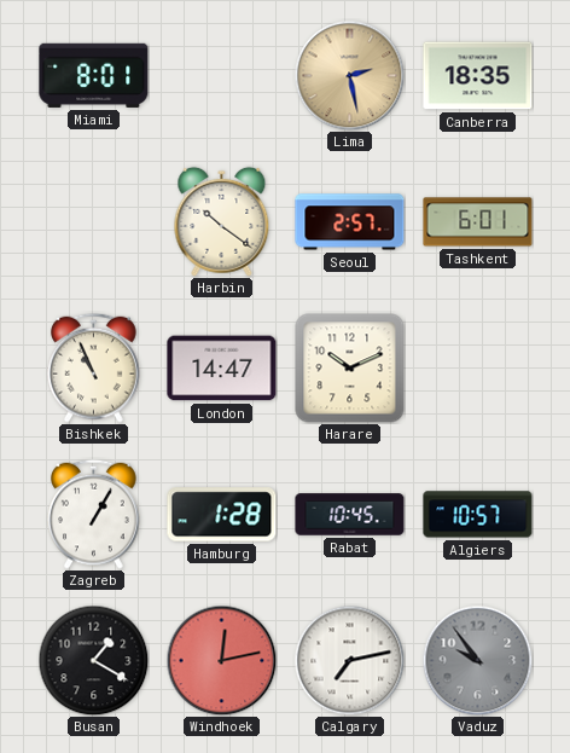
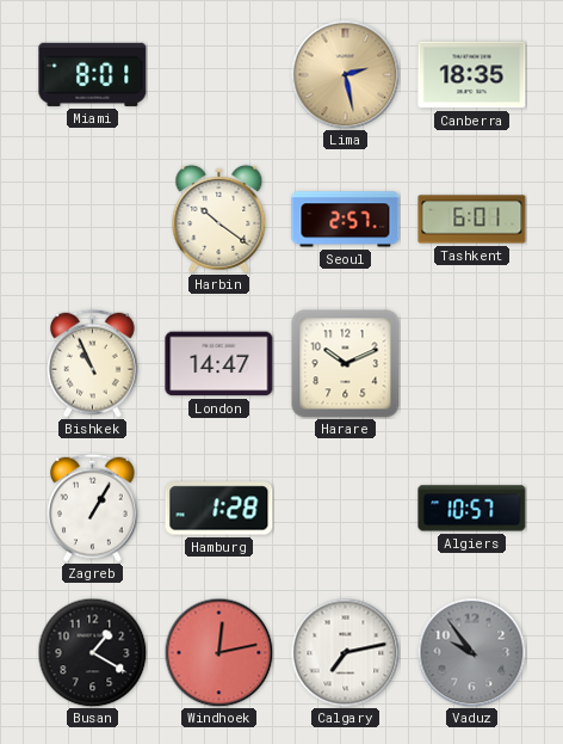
Rabat: 10:45 -> none
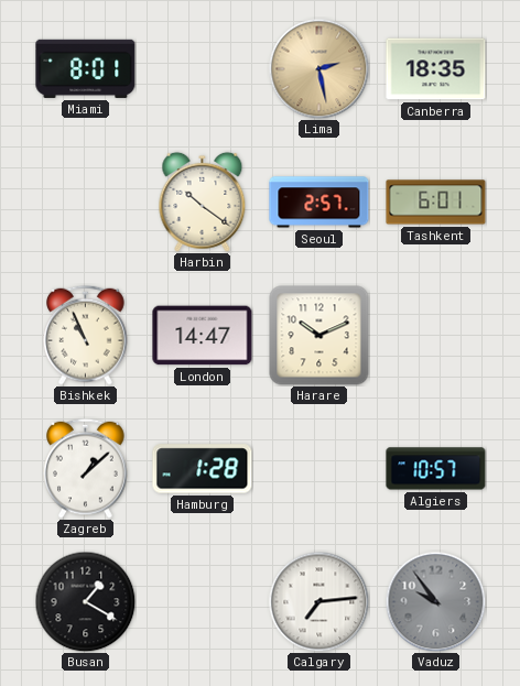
Zagreb: 1:05 -> 1:08
Windhoek: 12:13 -> none
Calgary: 7:13 -> 7:14
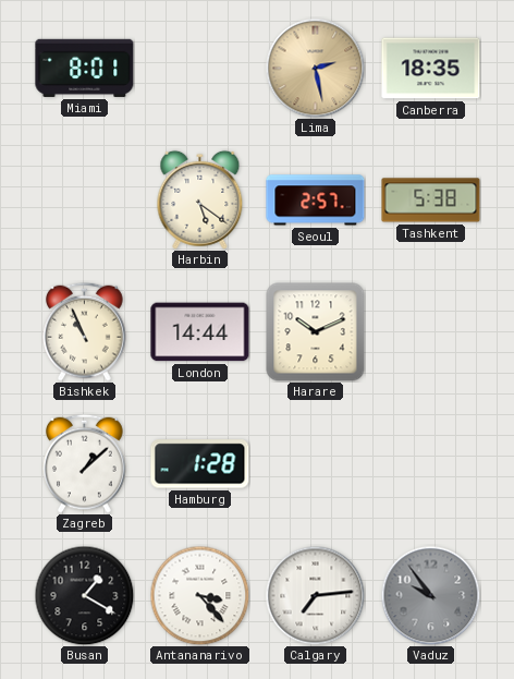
Harbin: 10:21 -> 5:21
Tashkent: 6:01 -> 5:38
London: 14:47 -> 14:44
Algiers: 10:57 -> none
Antananarivo: none -> 3:23
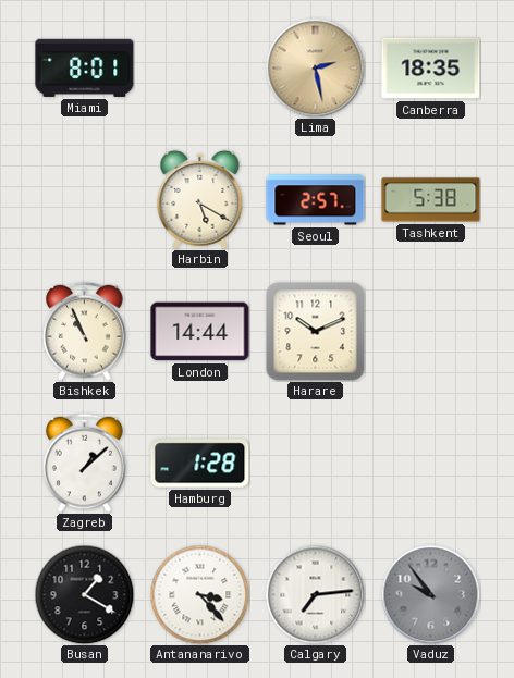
Harbin: 5:21 -> 5:20
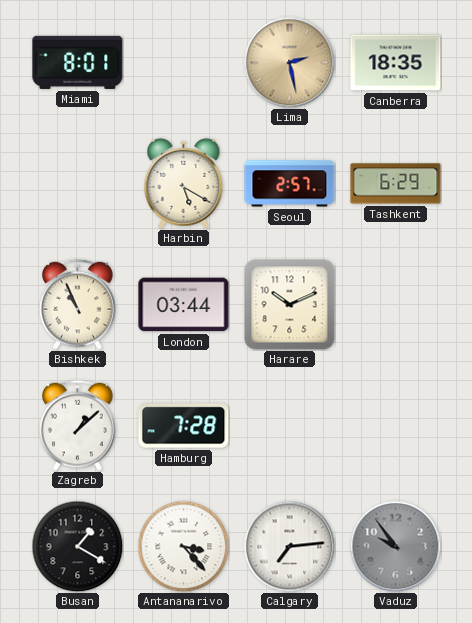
Tashkent: 5:38 -> 6:29
London: 14:44 -> 03:44
Hamburg: 1:28 -> 7:28
